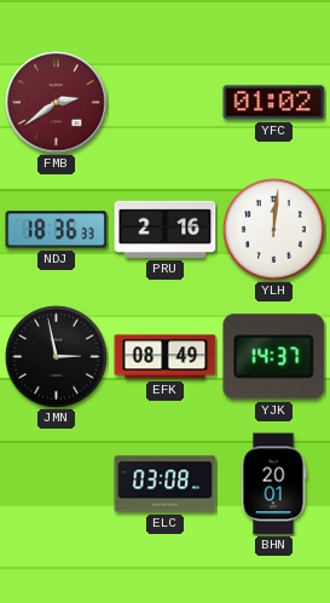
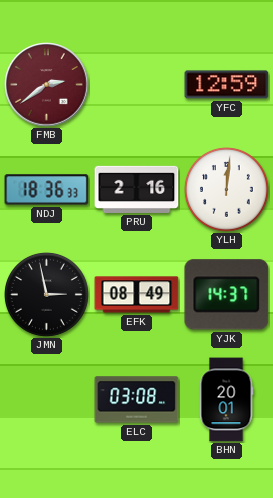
YFC: 01:02 -> 12:59
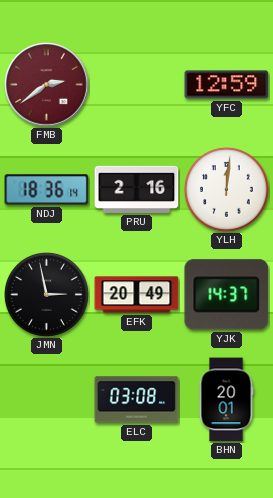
NDJ: 18:36:33 -> 18:36:14
EFK: 08:49 -> 20:49
